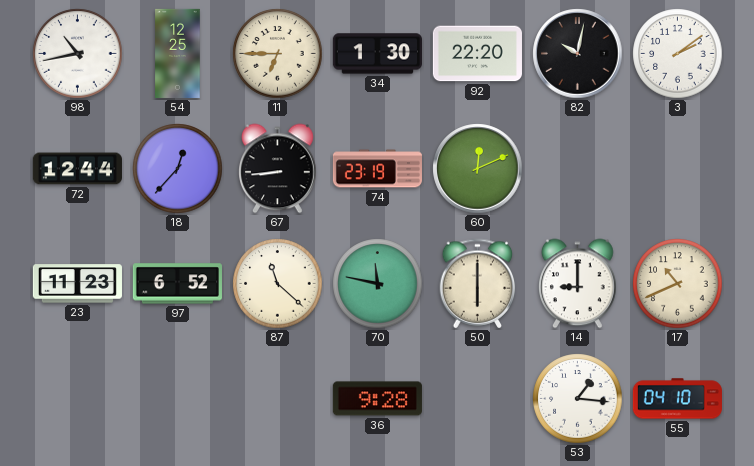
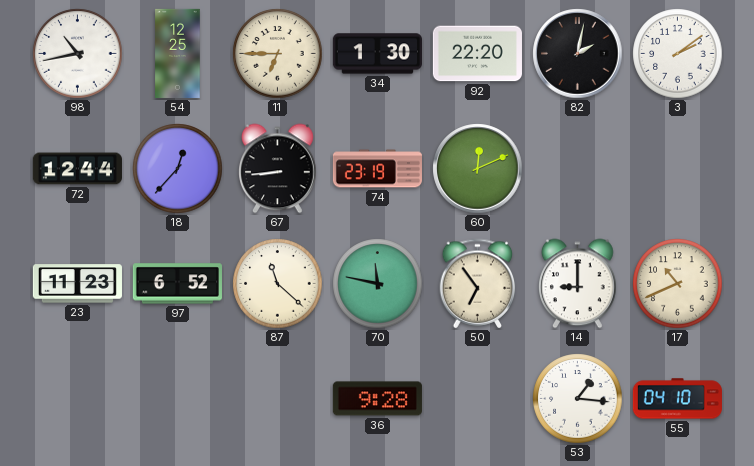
82: 10:02 -> 2:02
50: 6:00 -> 6:54
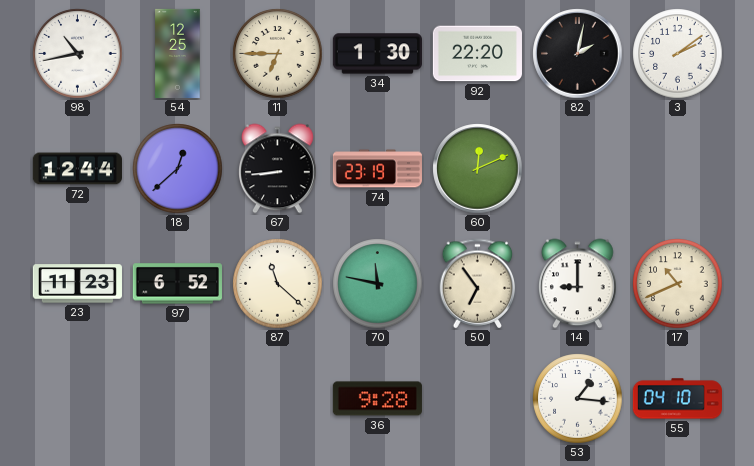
18: 12:37 -> 12:38
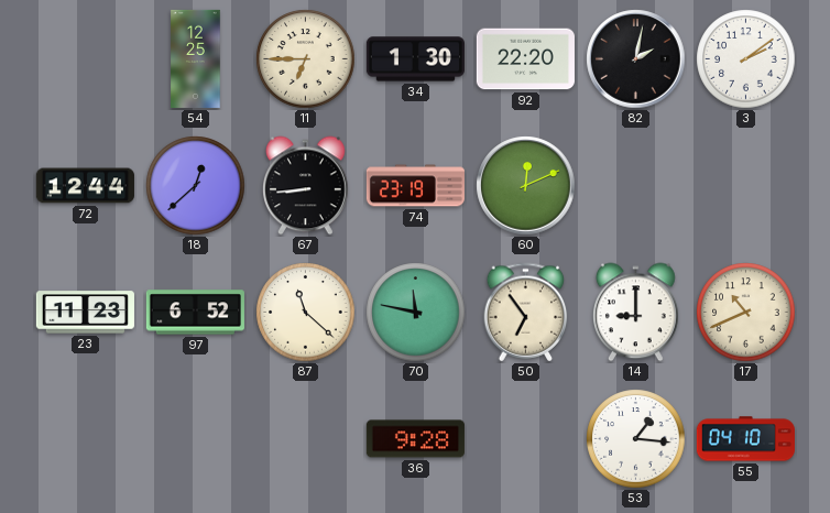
98: 10:43 -> none
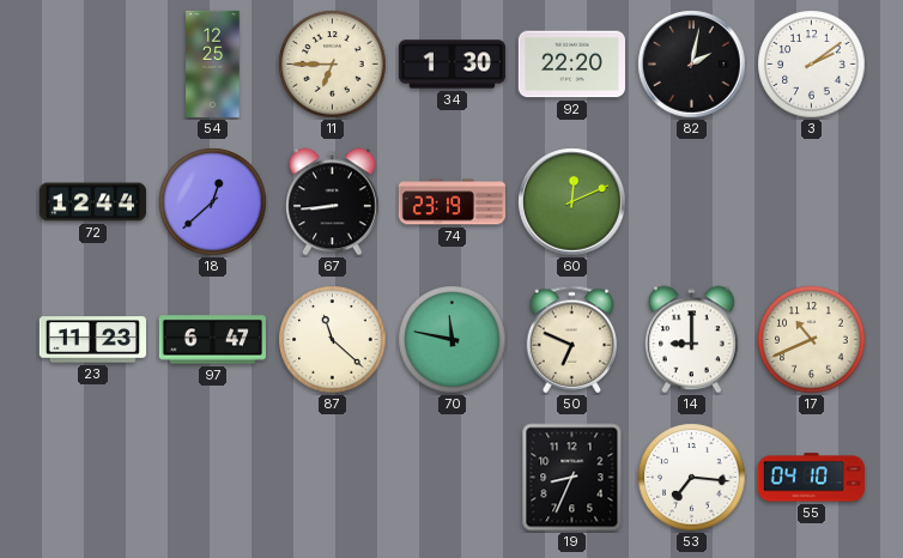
97: 6:52 -> 6:47
50: 6:54 -> 6:49
36: 9:28 -> none
19: none -> 8:34
53: 1:16 -> 7:16
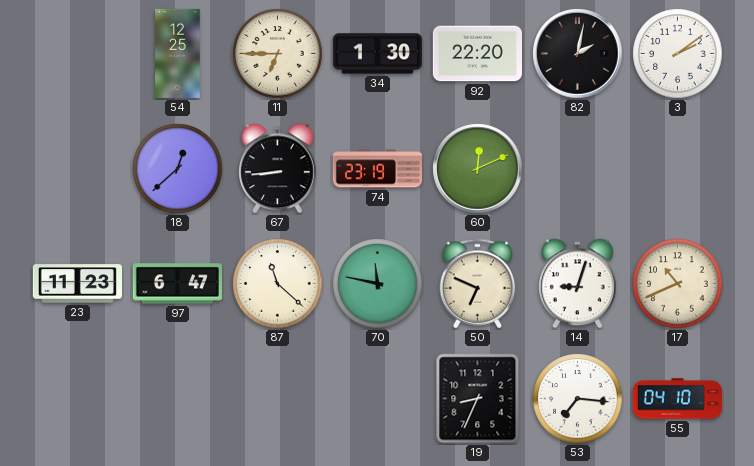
72: 12:44 -> none
14: 9:00 -> 9:03
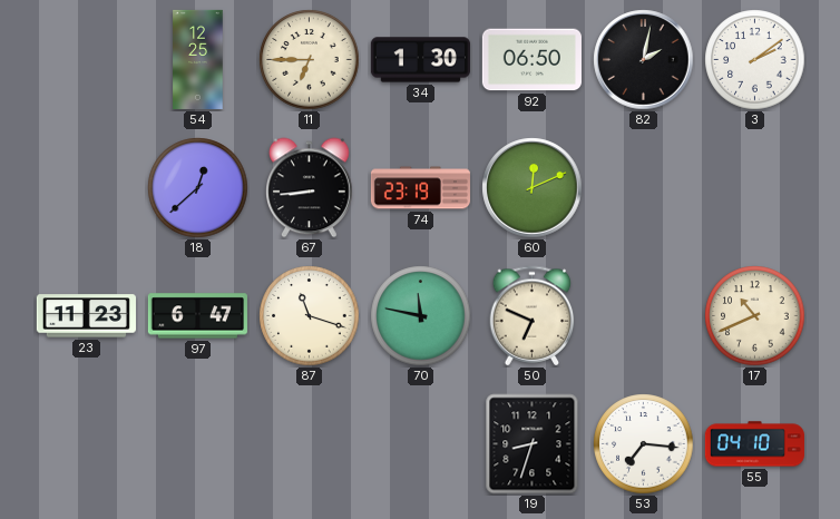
92: 22:20 -> 06:50
87: 11:22 -> 11:18
14: 9:03 -> none
19: 8:34 -> 8:33
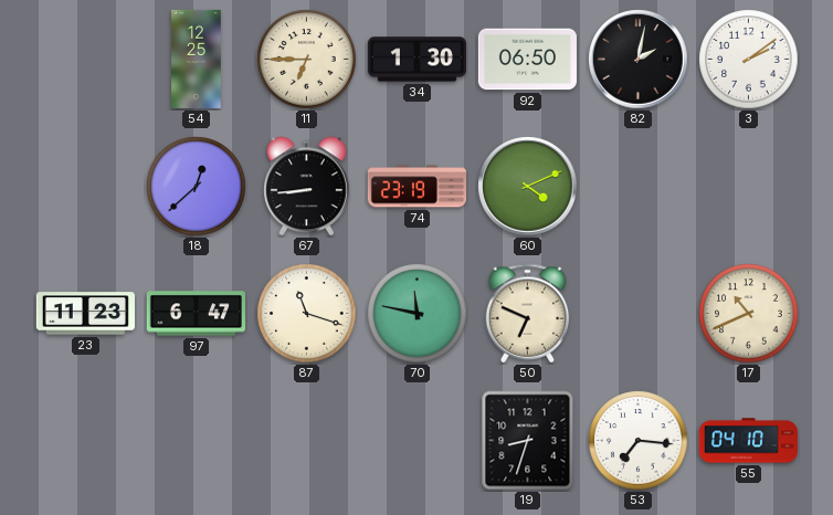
60: 12:11 -> 4:11
